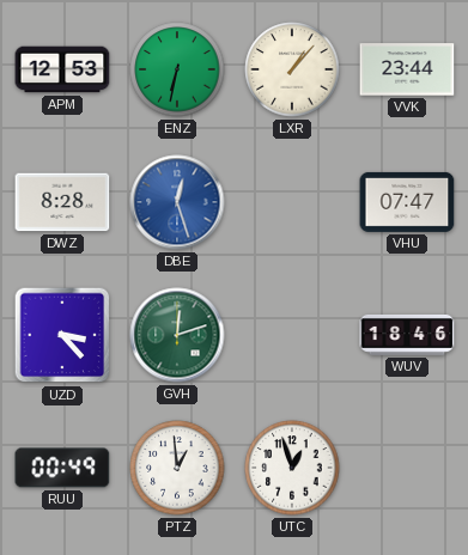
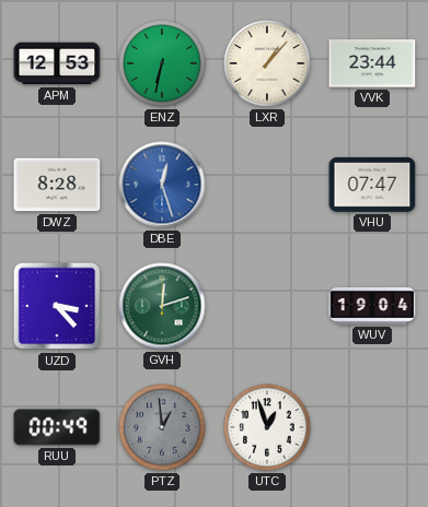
WUV: 18:46 -> 19:04
PTZ dial: white -> grey
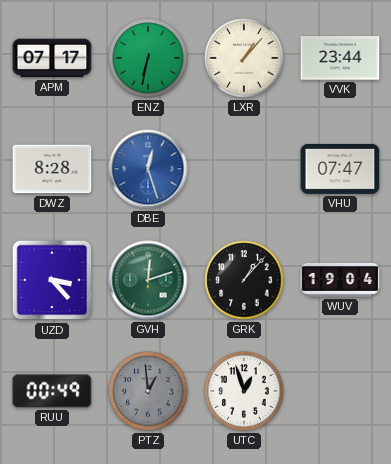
APM: 12:53 -> 07:17
GRK: none -> 1:07
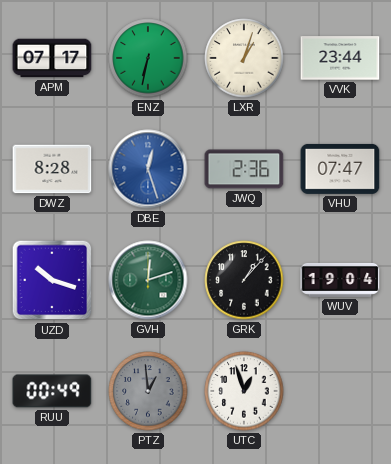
LXR: 1:07 -> 1:03
JWQ: none -> 2:36
UZD: 3:23 -> 10:18
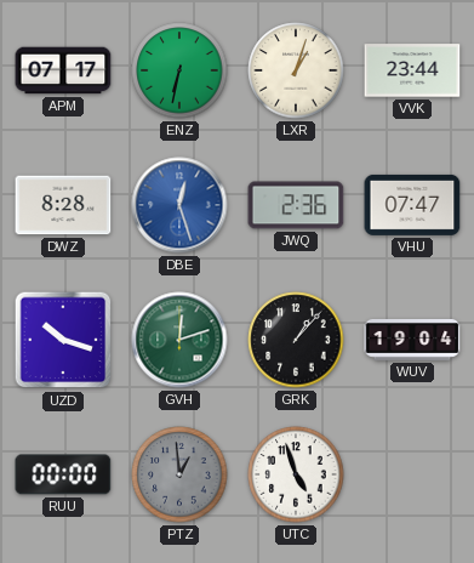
RUU: 00:49 -> 00:00
UTC: 12:57 -> 4:57
